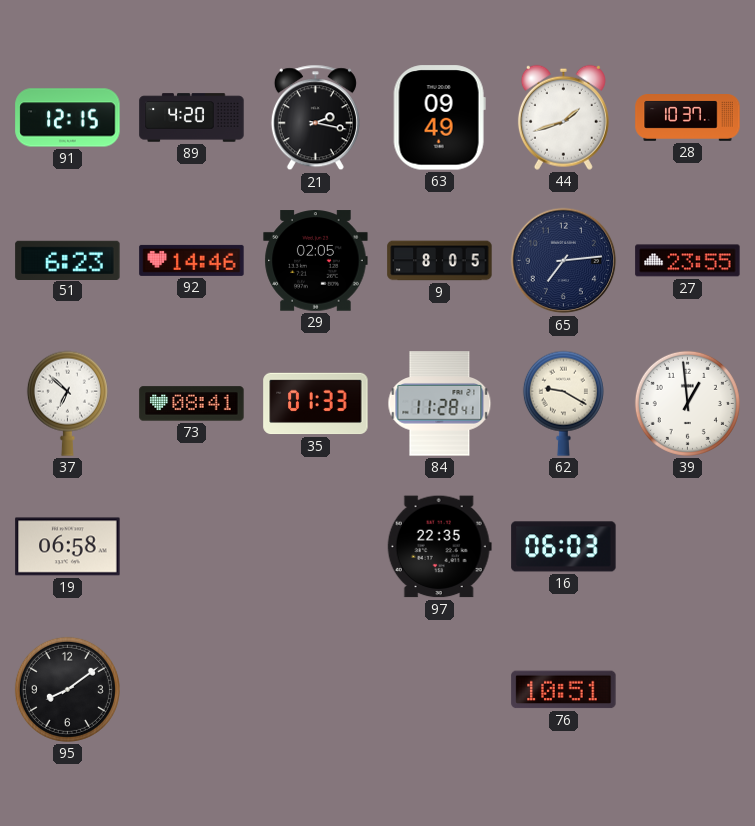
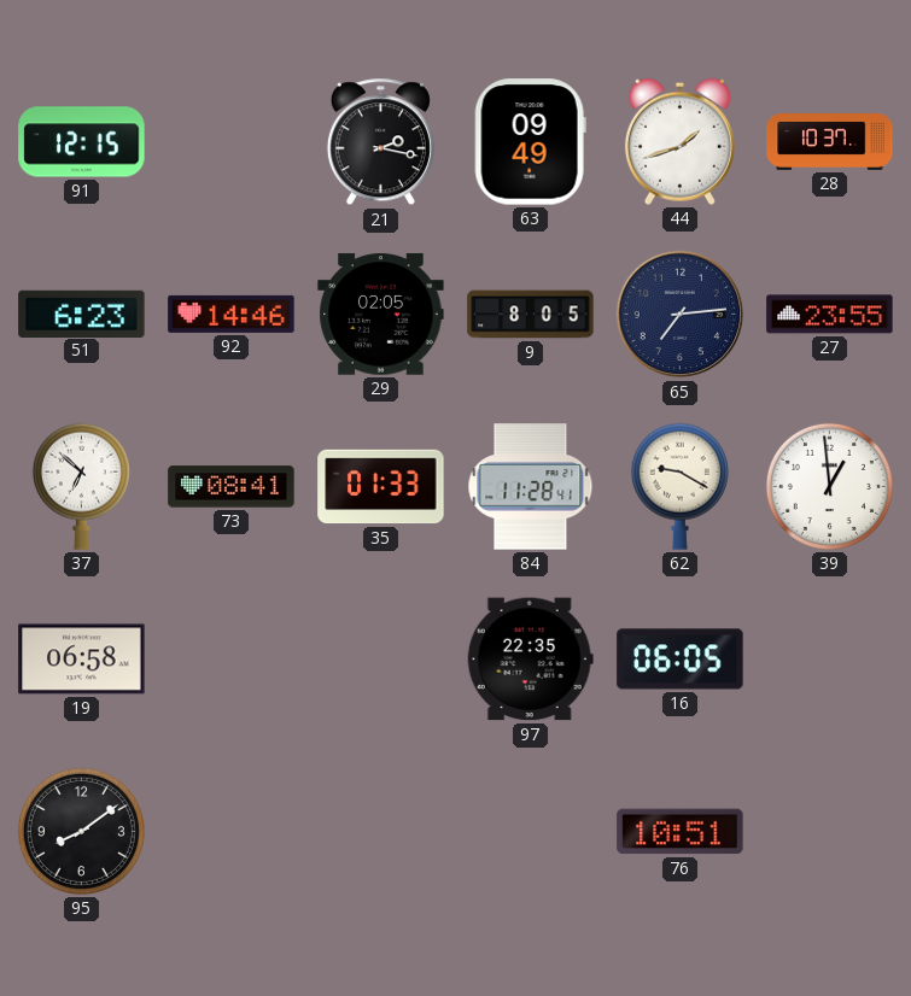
89: 4:20 -> none
16: 06:03 -> 06:05
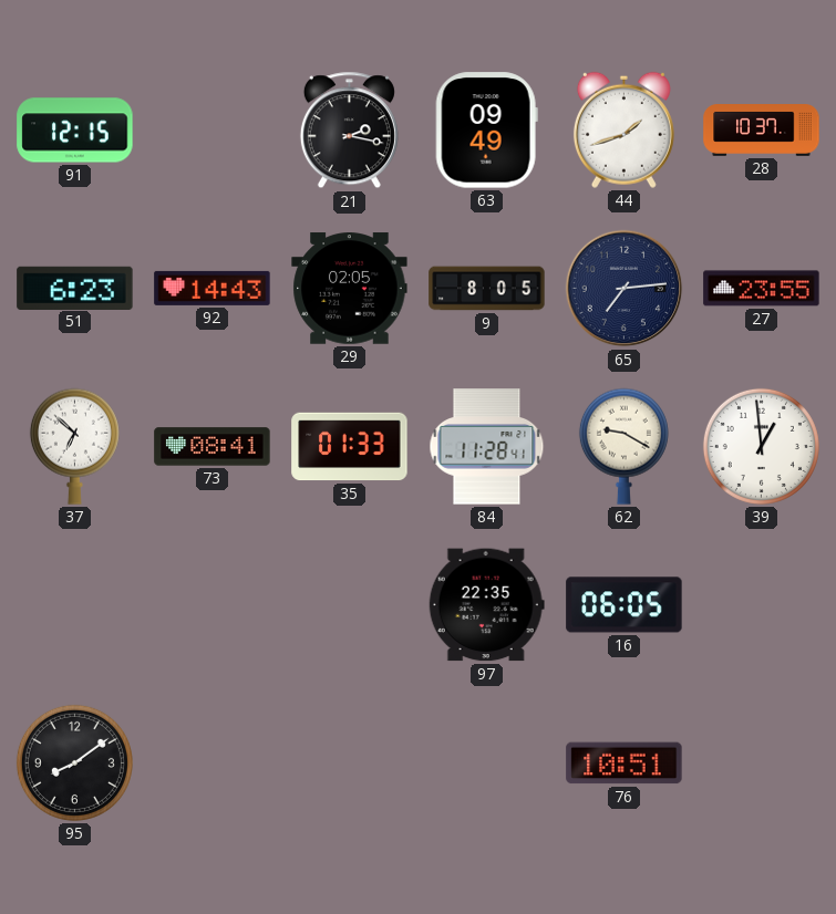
92: 14:46 -> 14:43
19: 06:58 -> none
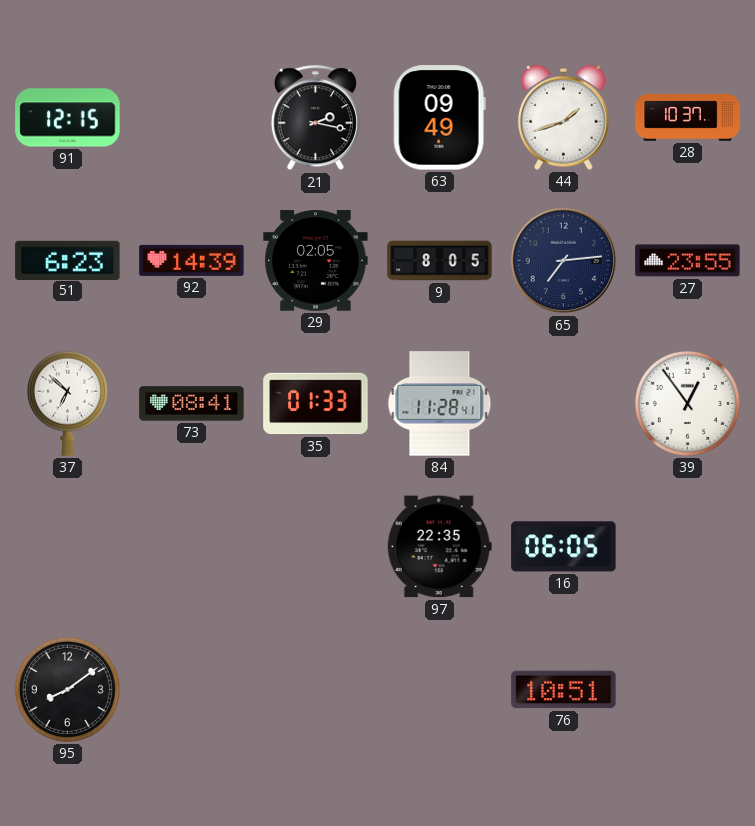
92: 14:43 -> 14:39
62: 9:20 -> none
39: 12:59 -> 12:54
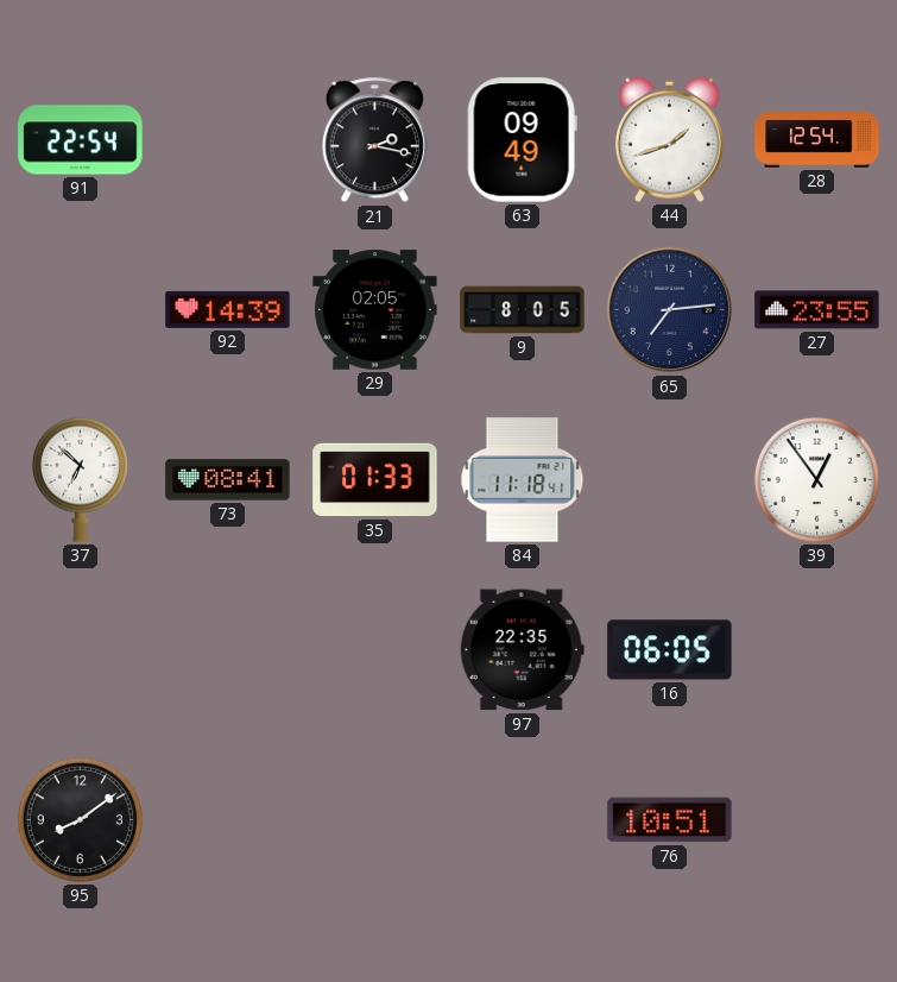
91: 12:15 -> 22:54
28: 10:37 -> 12:54
51: 6:23 -> none
84: 11:28 -> 11:18
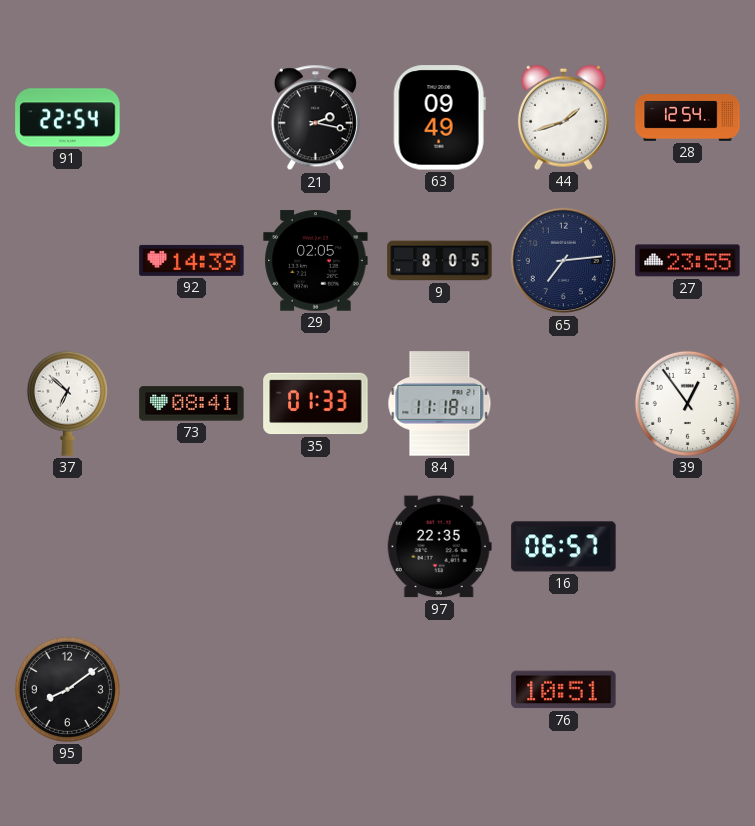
16: 06:05 -> 06:57
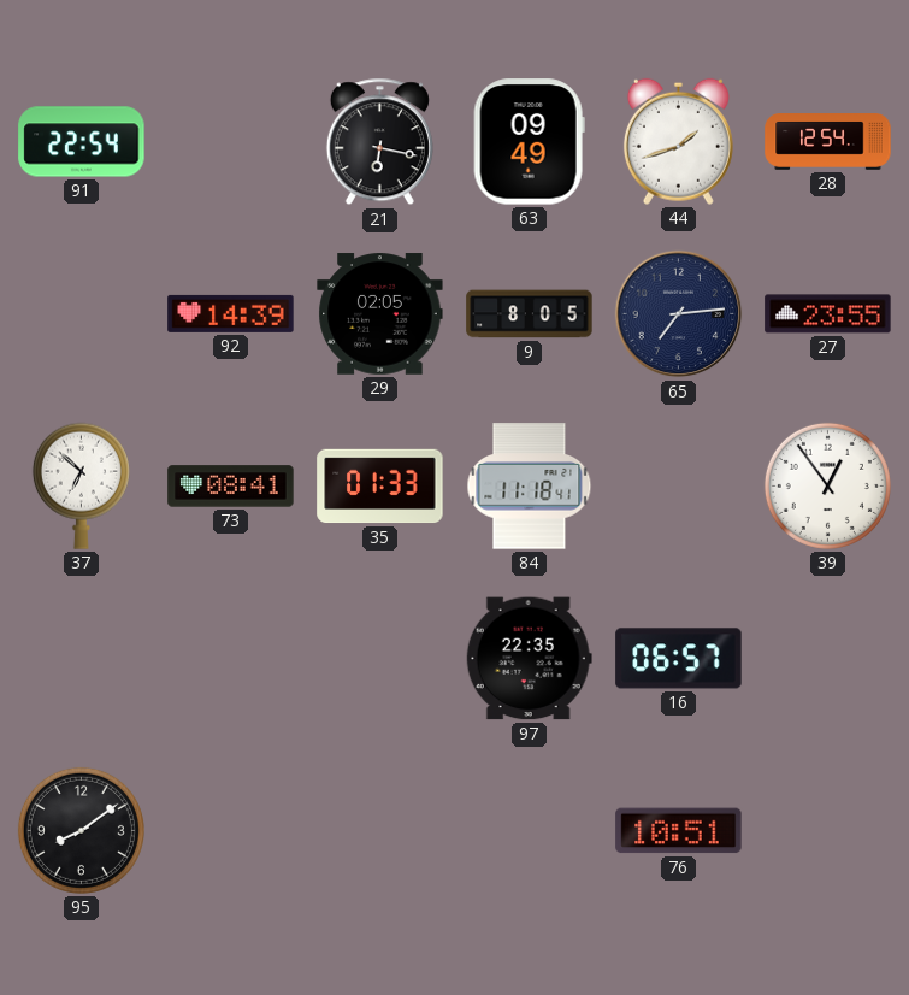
21: 2:17 -> 6:17
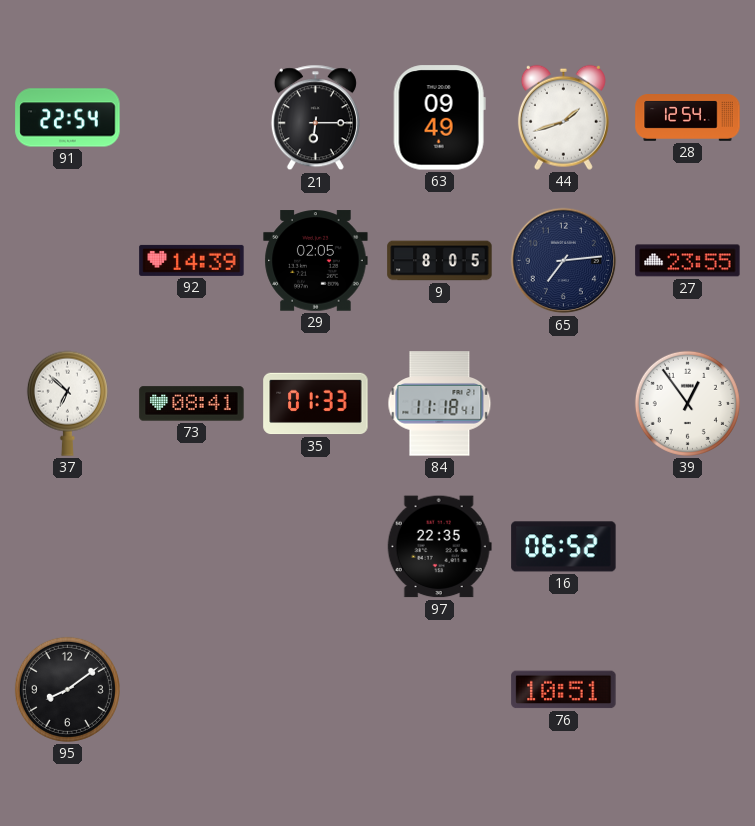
21: 6:17 -> 6:15
16: 06:57 -> 06:52
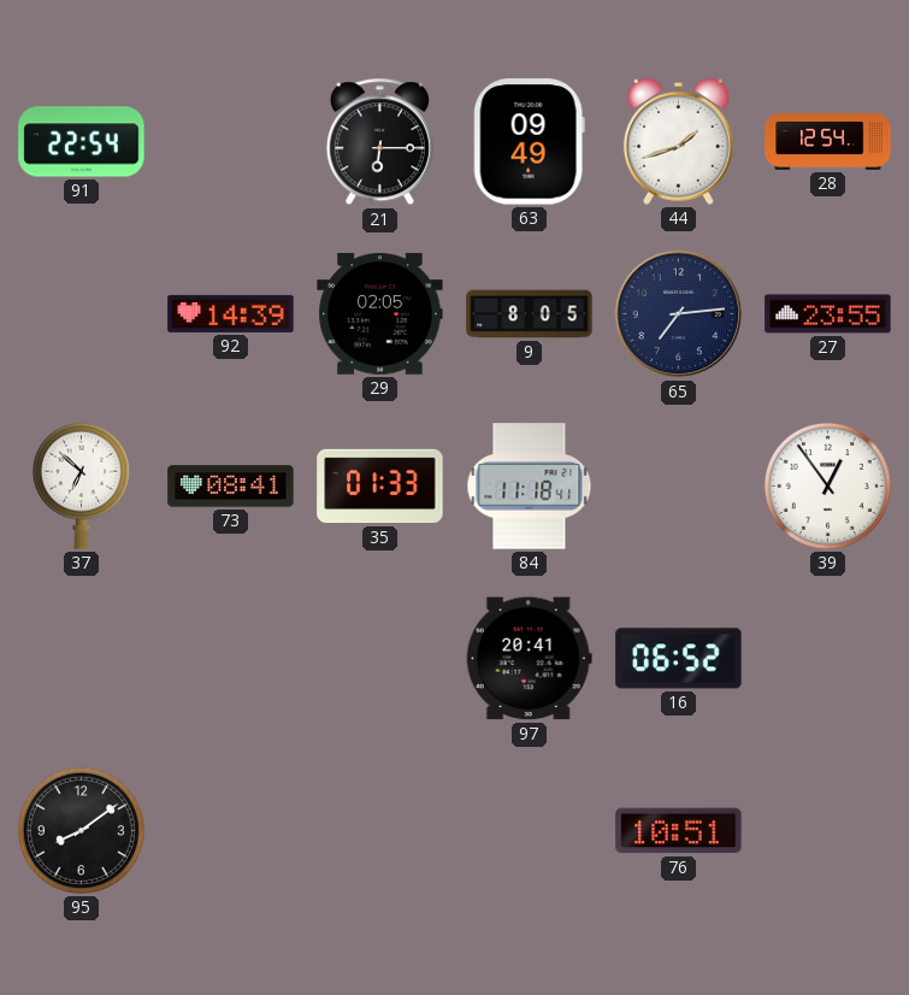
97: 22:35 -> 20:41
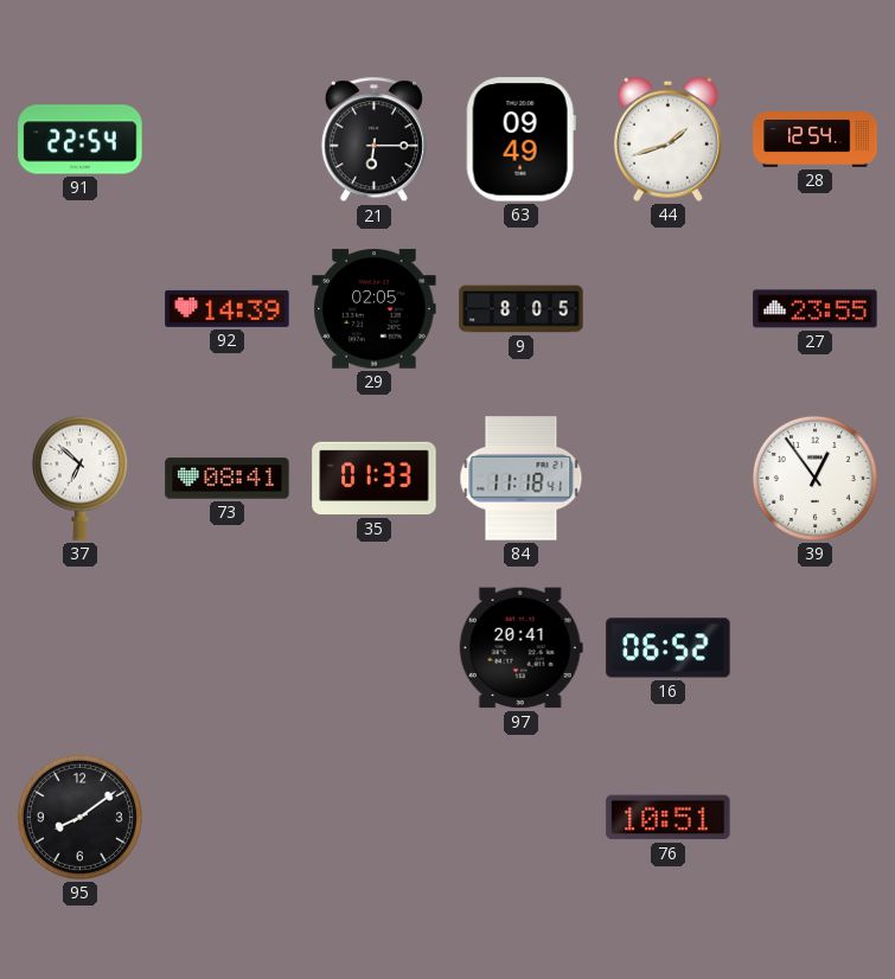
65: 7:14 -> none
